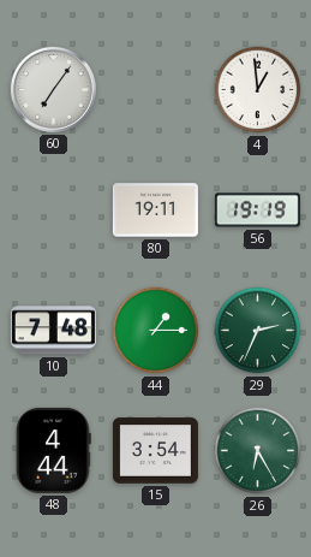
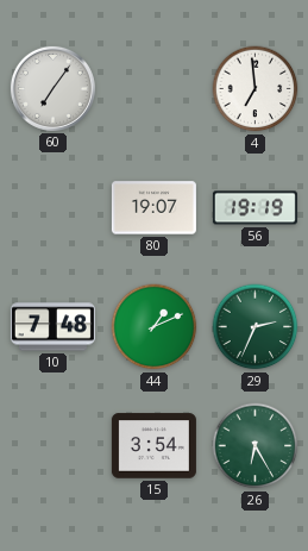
4: 12:59 -> 6:59
80: 19:11 -> 19:07
44: 1:15 -> 1:11
48: 4:44 -> none
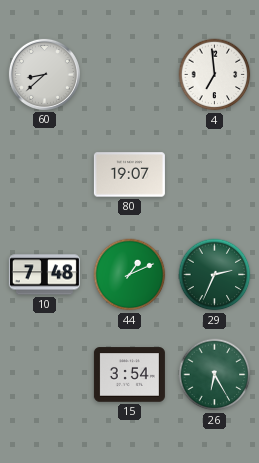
60: 7:06 -> 8:38
56: 19:19 -> none
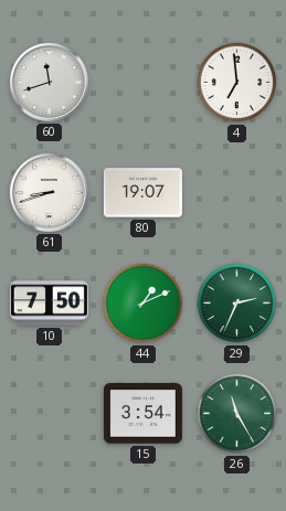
60: 8:38 -> 11:42
61: none -> 8:42
10: 7:48 -> 7:50
26: 6:25 -> 11:25
